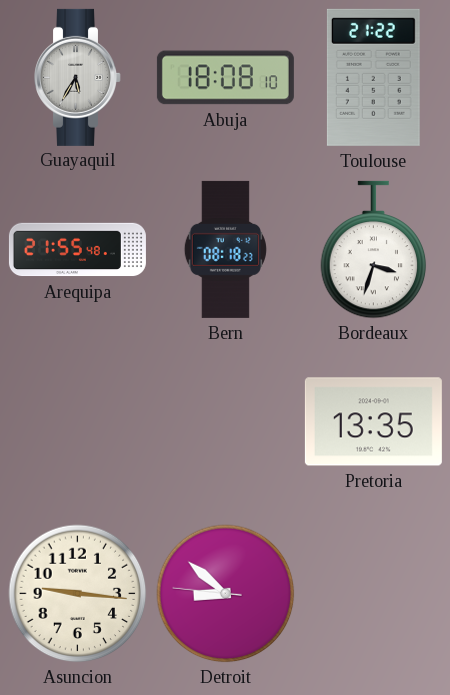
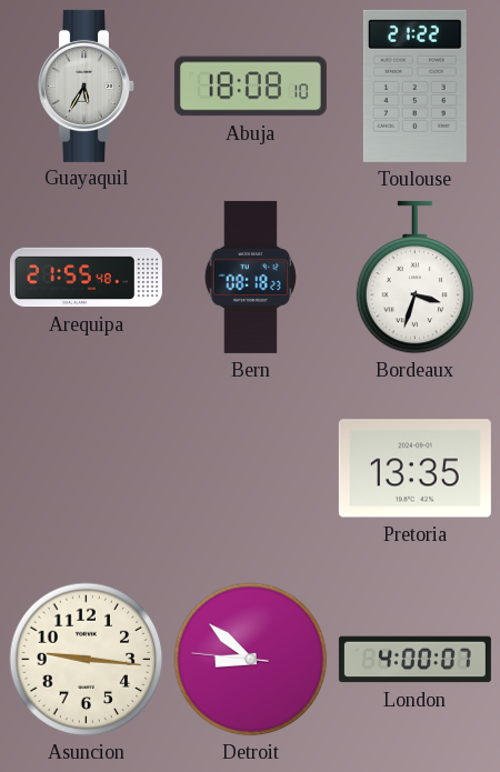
London: none -> 4:00
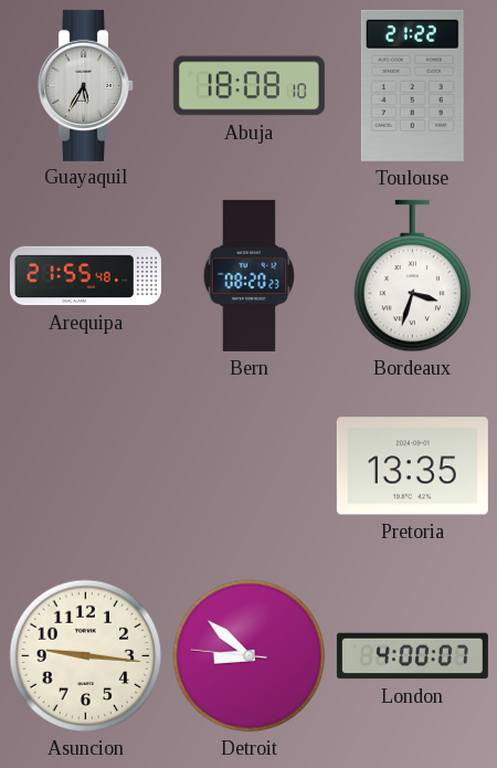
Bern: 08:18 -> 08:20
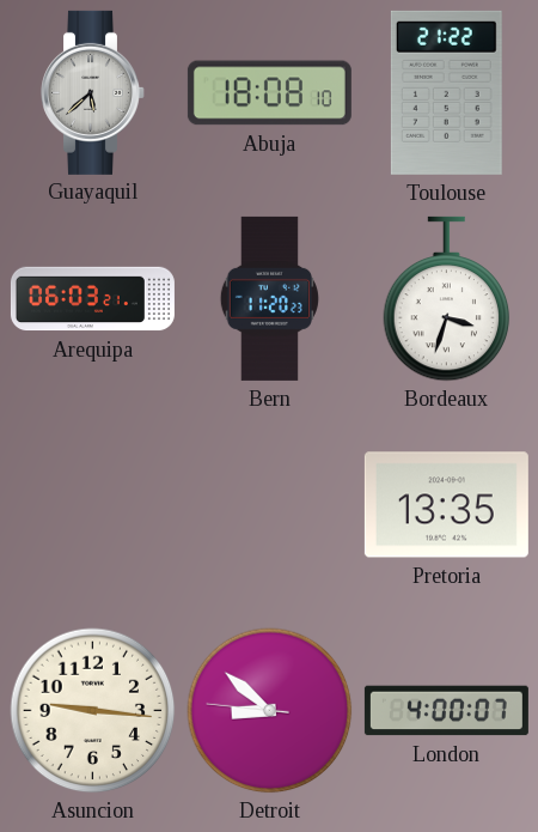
Guayaquil: 5:35 -> 5:38
Arequipa: 21:55 -> 06:03
Bern: 08:20 -> 11:20
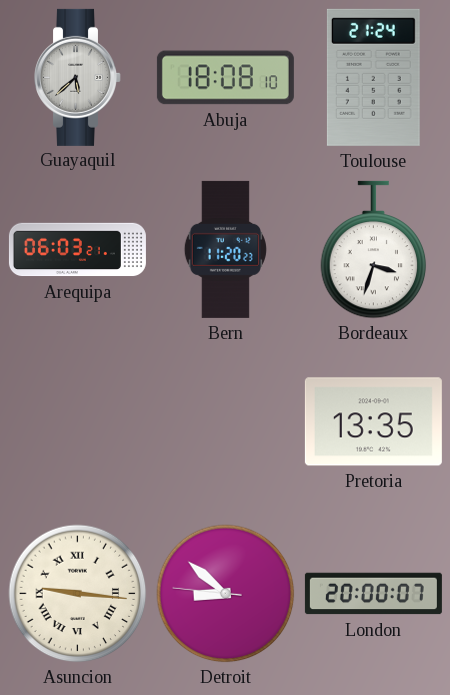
Toulouse: 21:22 -> 21:24
Asuncion numerals: Arabic -> Roman
London: 4:00 -> 20:00
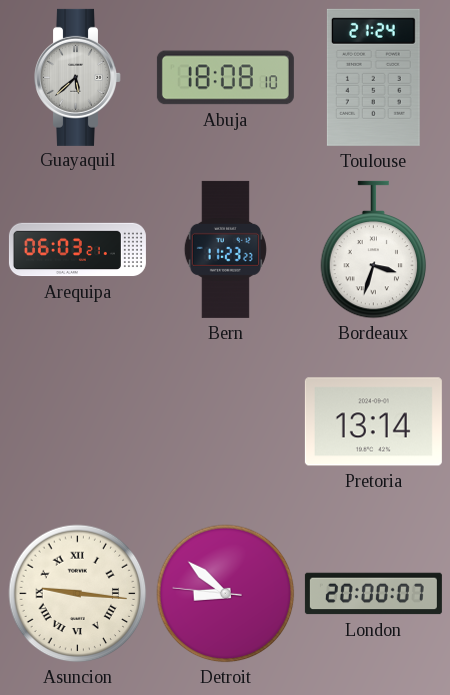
Bern: 11:20 -> 11:23
Pretoria: 13:35 -> 13:14
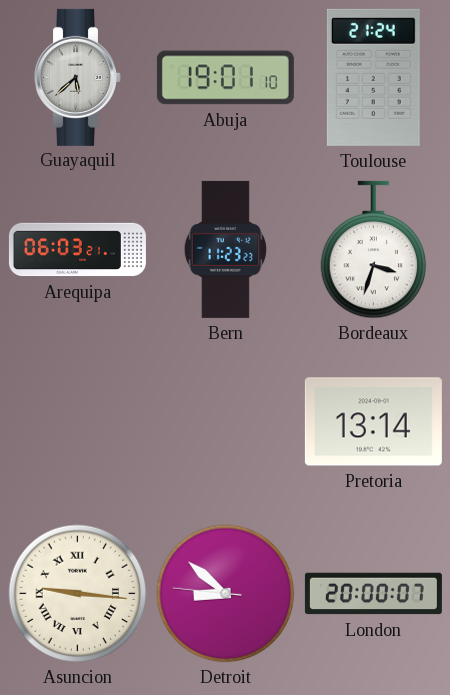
Abuja: 18:08 -> 19:01
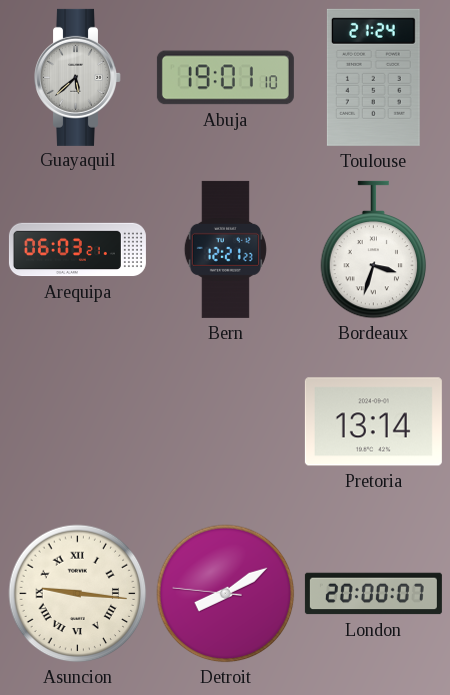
Bern: 11:23 -> 12:21
Detroit: 8:51 -> 8:09
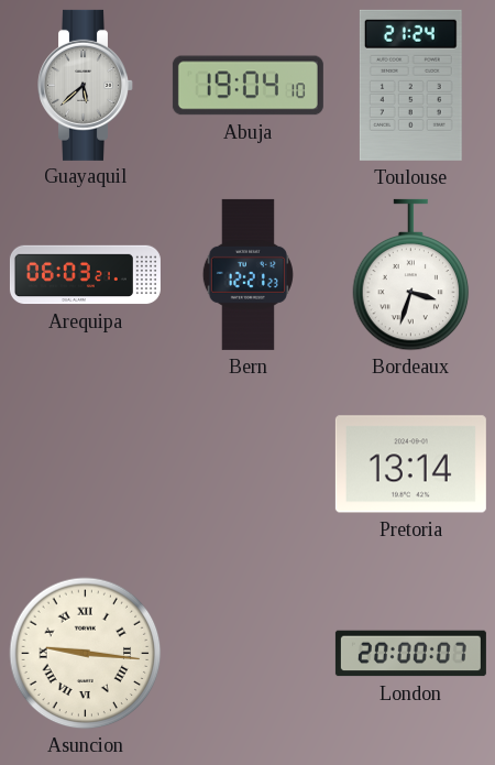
Abuja: 19:01 -> 19:04
Detroit: 8:09 -> none
